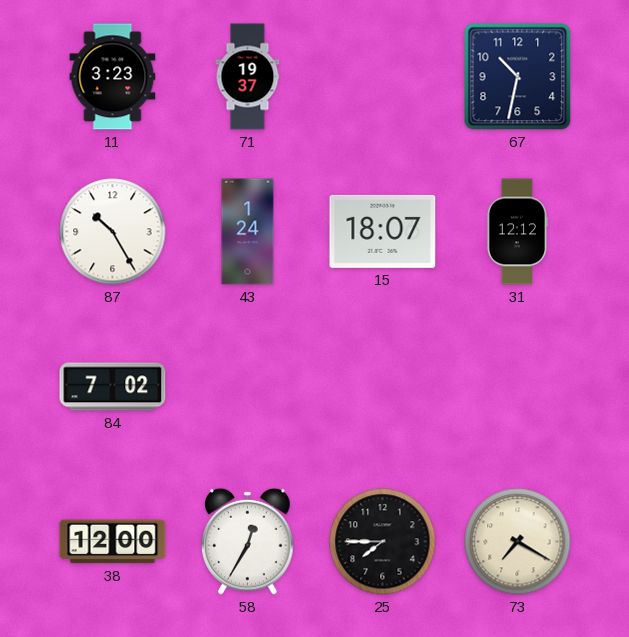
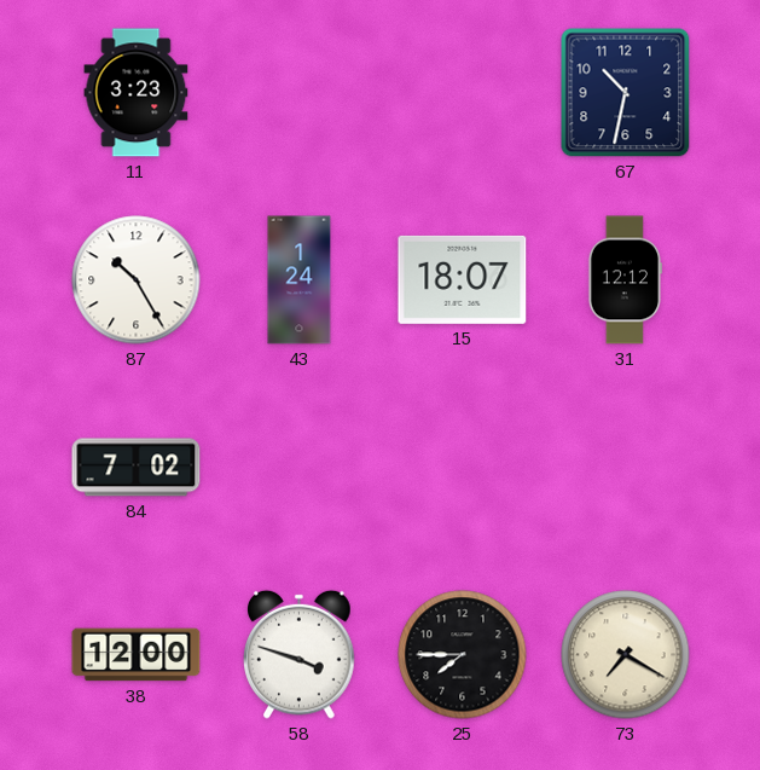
71: 19:37 -> none
58: 12:35 -> 3:48
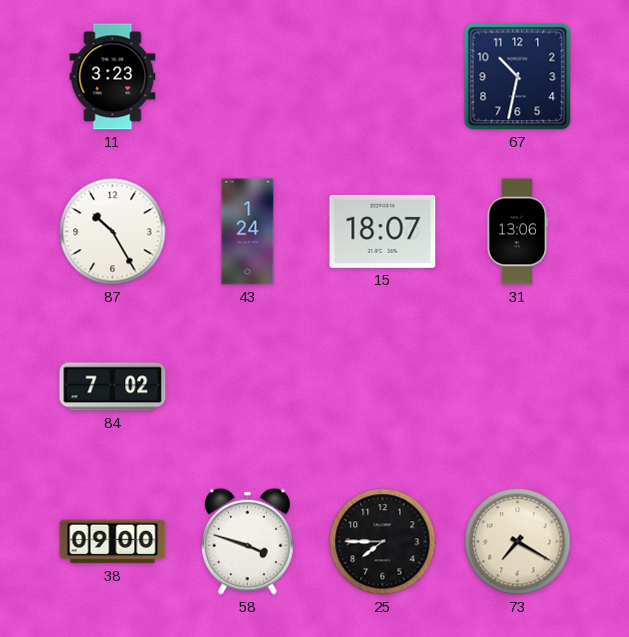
31: 12:12 -> 13:06
38: 12:00 -> 09:00
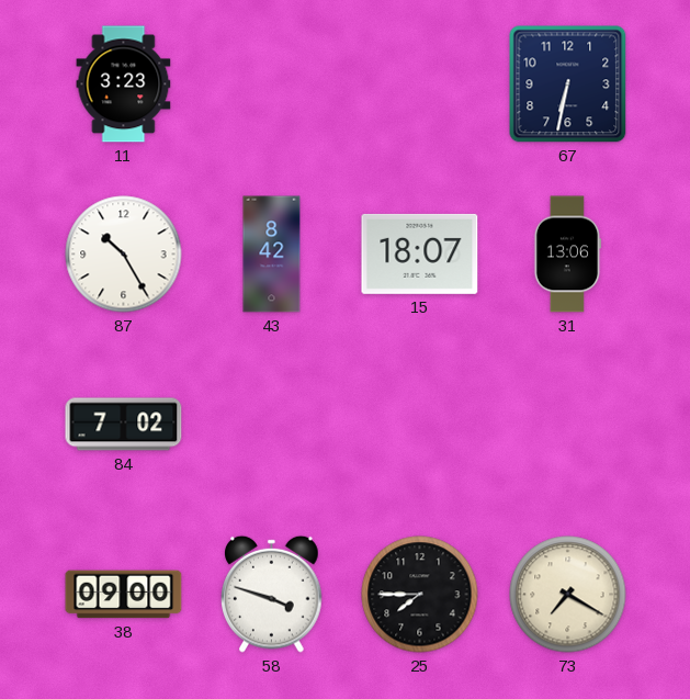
67: 10:32 -> 6:32
43: 1:24 -> 8:42
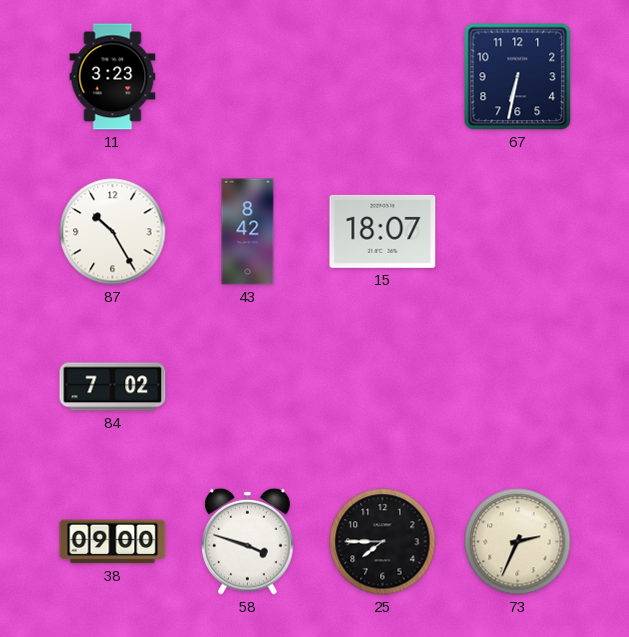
31: 13:06 -> none
73: 7:20 -> 2:34
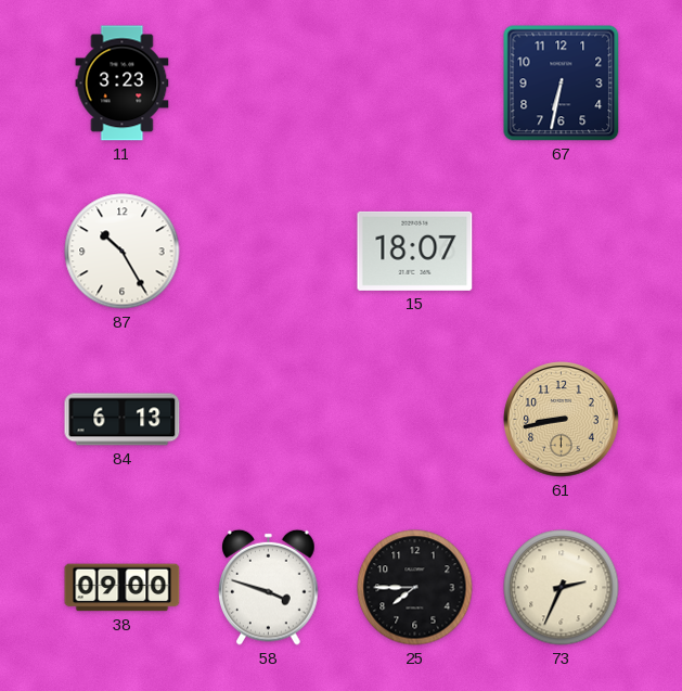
43: 8:42 -> none
84: 7:02 -> 6:13
61: none -> 8:43
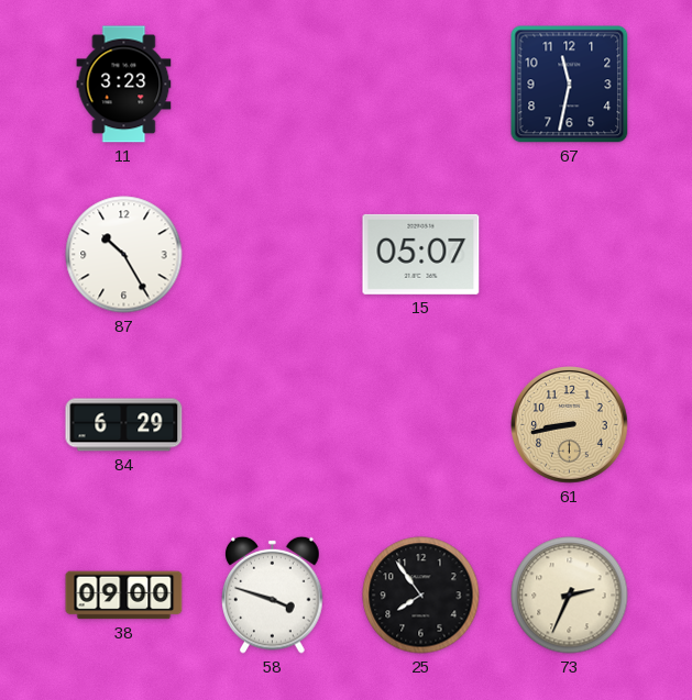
67: 6:32 -> 11:32
15: 18:07 -> 05:07
84: 6:13 -> 6:29
25: 7:45 -> 7:54
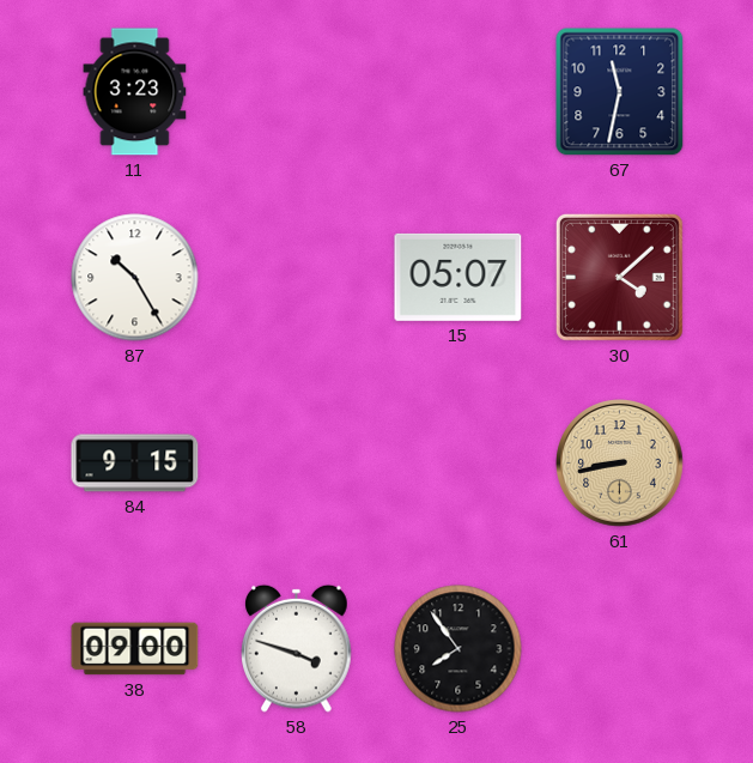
30: none -> 4:08
84: 6:29 -> 9:15
73: 2:34 -> none
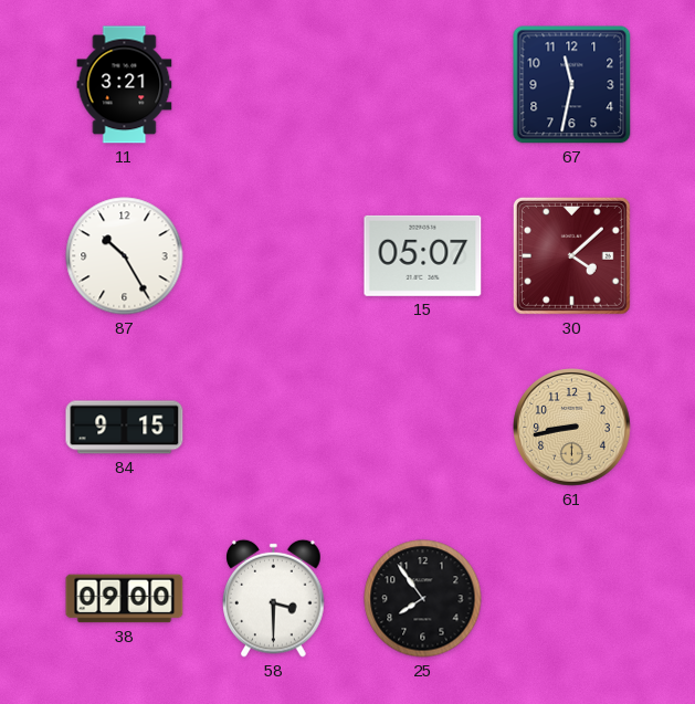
11: 3:23 -> 3:21
58: 3:48 -> 3:30
